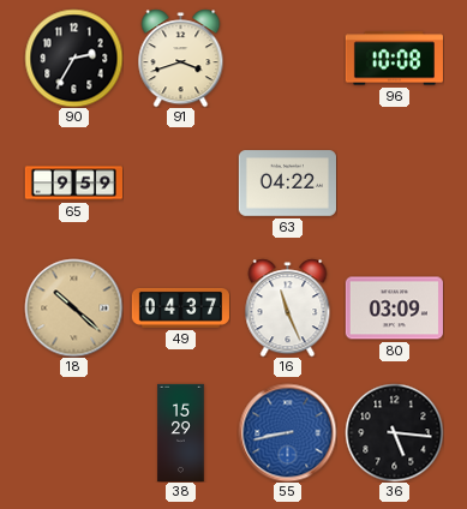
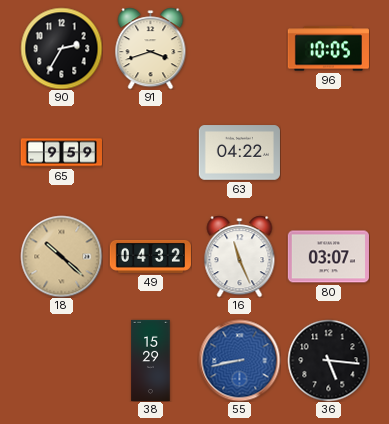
96: 10:08 -> 10:05
49: 04:37 -> 04:32
80: 03:09 -> 03:07
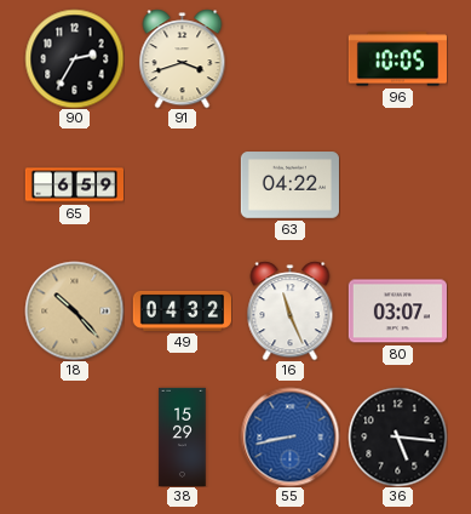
65: 9:59 -> 6:59
18: 10:22 -> 10:23
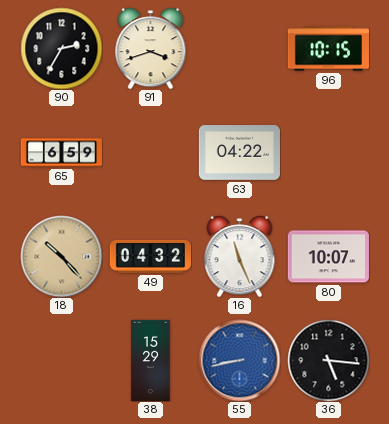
96: 10:05 -> 10:15
80: 03:07 -> 10:07
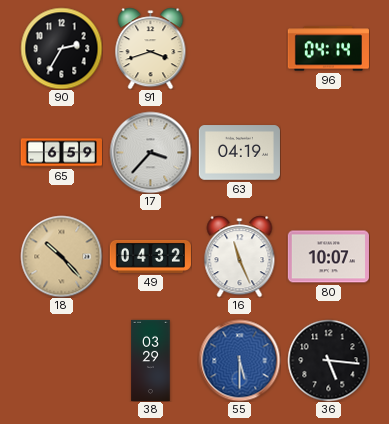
96: 10:15 -> 04:14
17: none -> 3:37
63: 04:22 -> 04:19
38: 15:29 -> 03:29
55: 8:43 -> 5:30
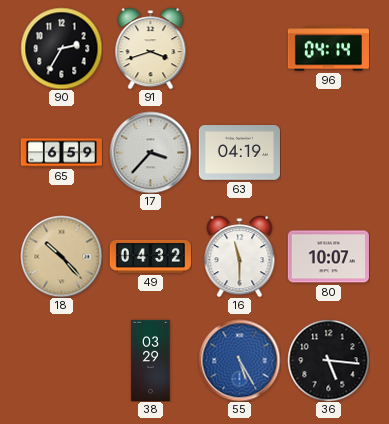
16: 11:26 -> 11:30
55: 5:30 -> 5:25
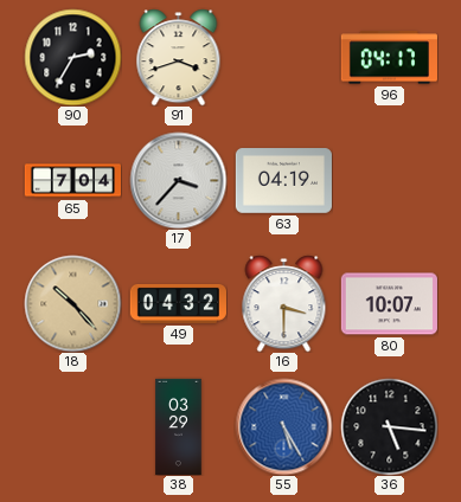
96: 04:14 -> 04:17
65: 6:59 -> 7:04
16: 11:30 -> 3:30
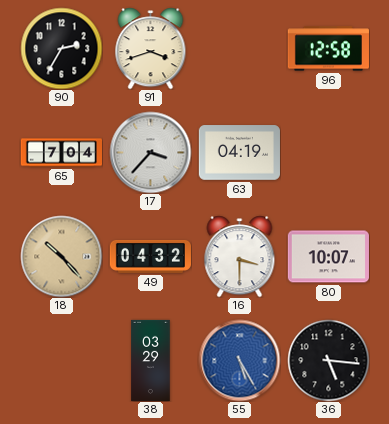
96: 04:17 -> 12:58
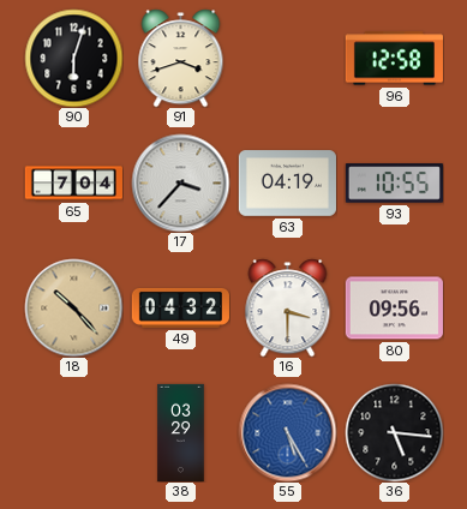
90: 2:35 -> 6:03
93: none -> 10:55
80: 10:07 -> 09:56
